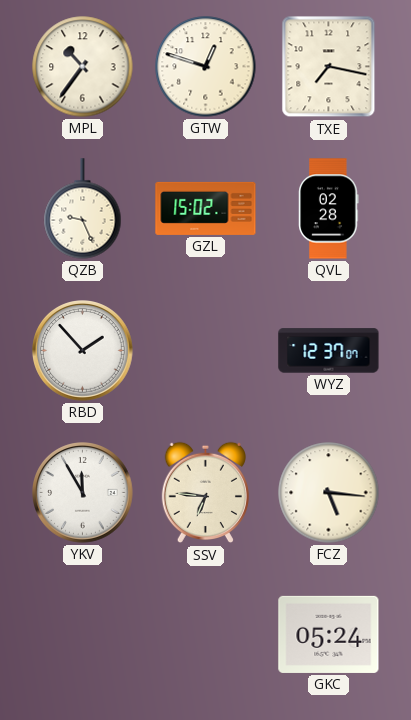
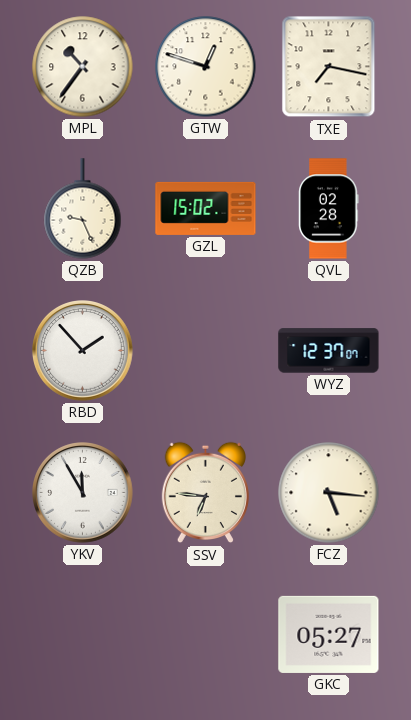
GKC: 05:24 -> 05:27
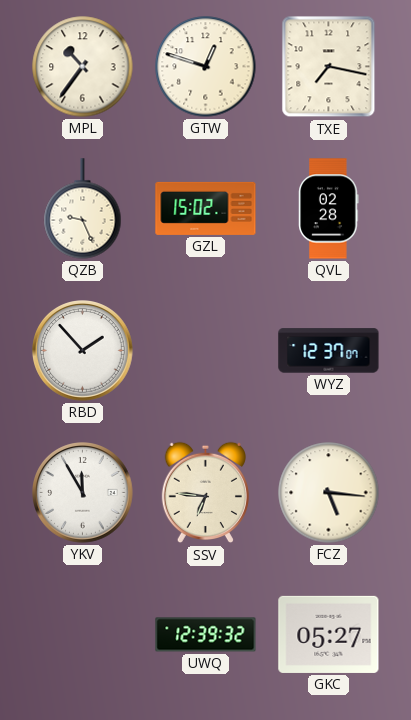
UWQ: none -> 12:39
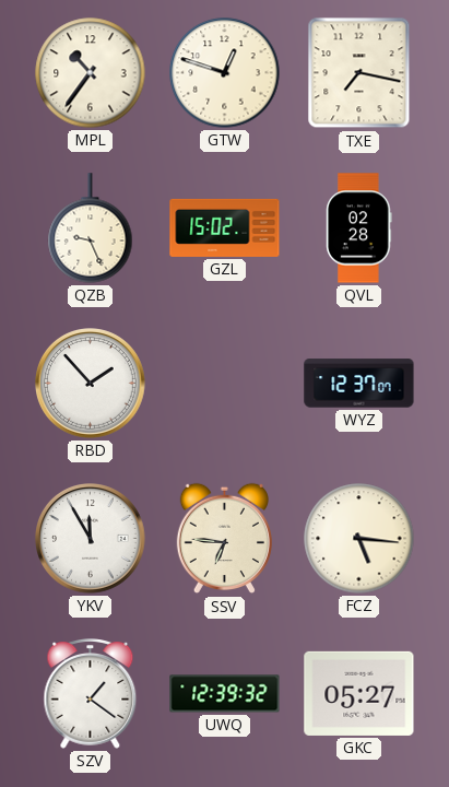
SZV: none -> 1:21
